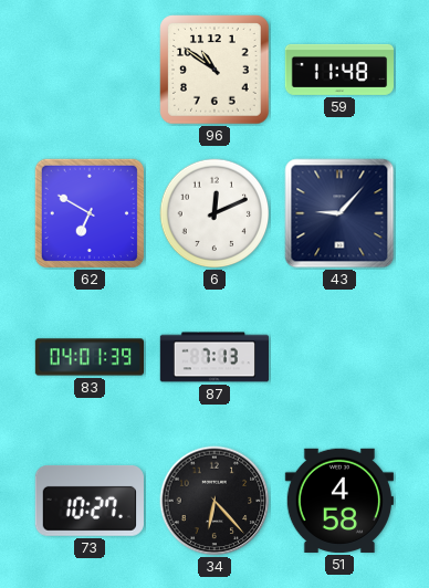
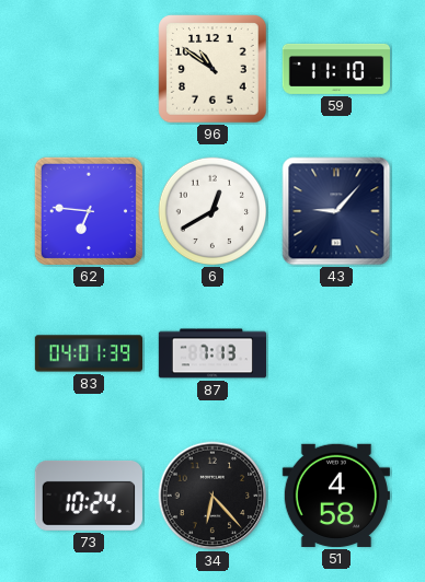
59: 11:48 -> 11:10
62: 6:50 -> 6:46
6: 12:11 -> 12:40
73: 10:27 -> 10:24
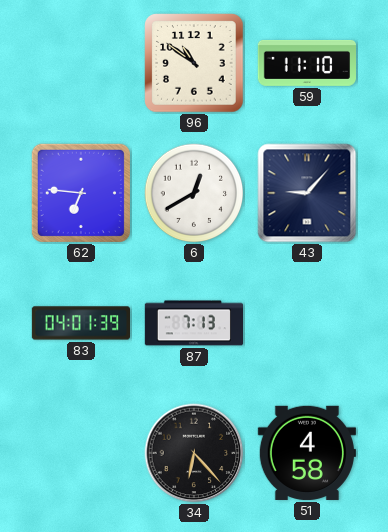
73: 10:24 -> none
